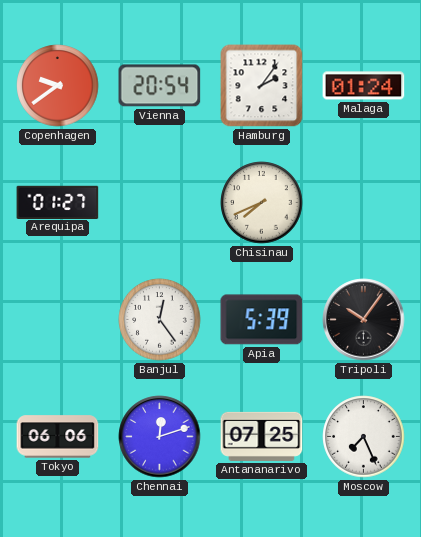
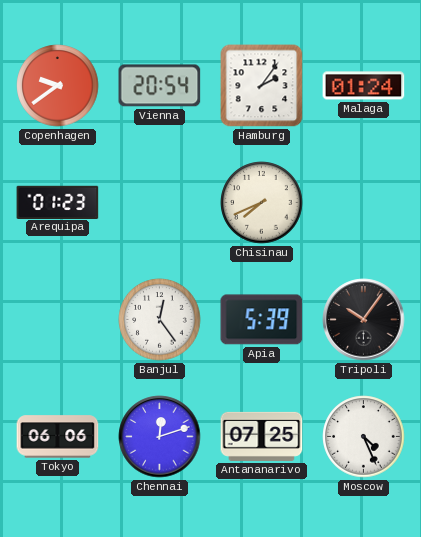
Arequipa: 01:27 -> 01:23
Moscow: 7:26 -> 4:26
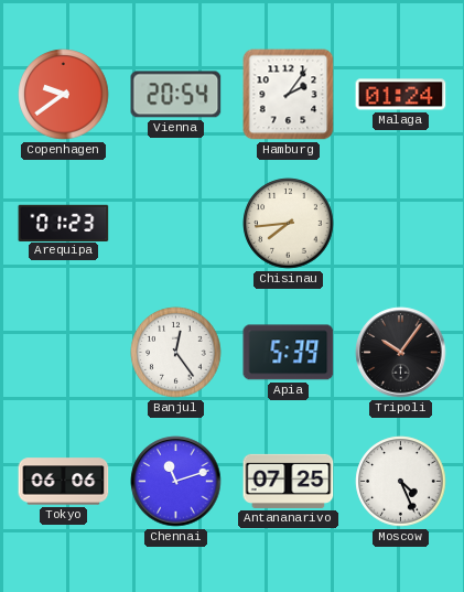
Chisinau: 7:41 -> 7:44
Chennai: 12:12 -> 11:12
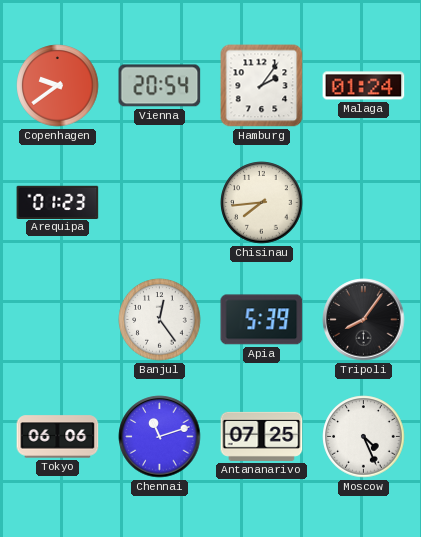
Tripoli: 10:06 -> 8:06
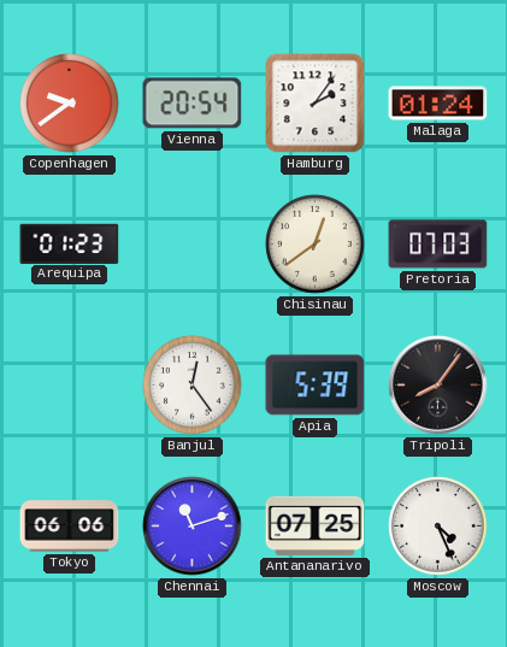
Chisinau: 7:44 -> 12:39
Pretoria: none -> 07:03
